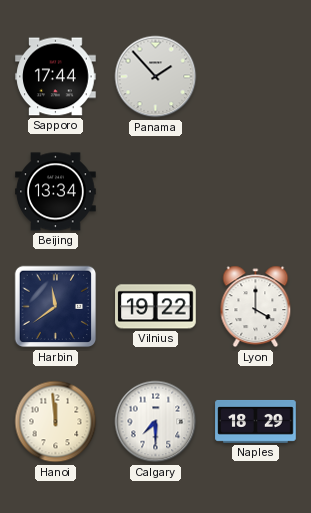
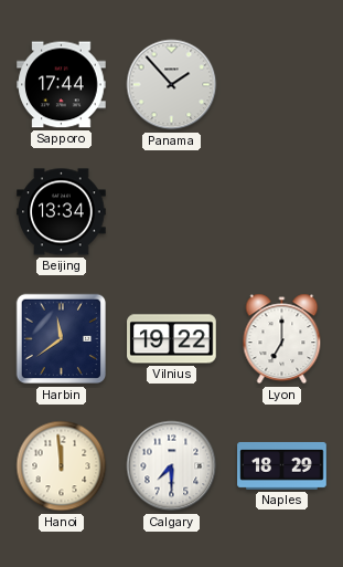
Lyon: 4:00 -> 7:00
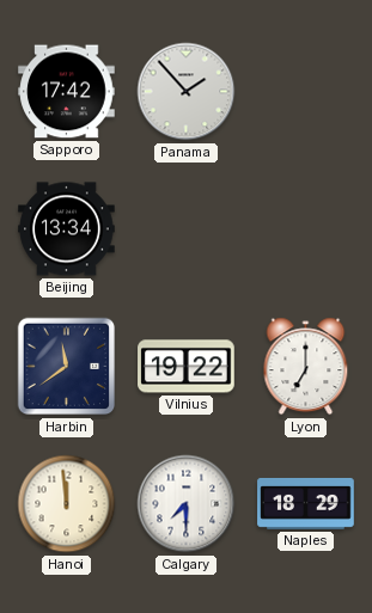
Sapporo: 17:44 -> 17:42
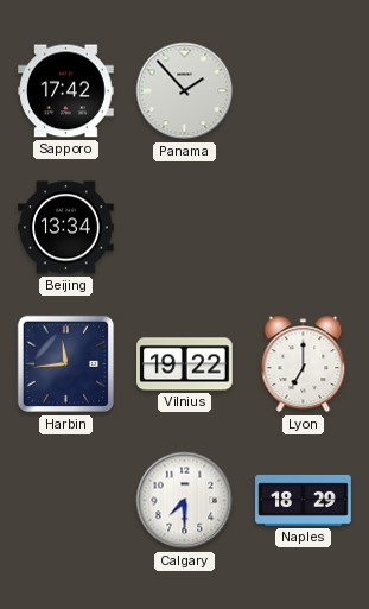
Harbin: 11:39 -> 11:44
Hanoi: 11:59 -> none
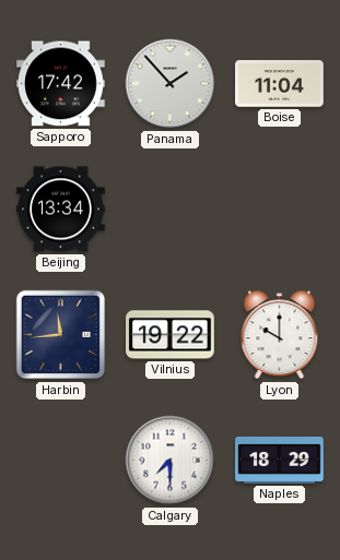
Boise: none -> 11:04
Lyon: 7:00 -> 10:00
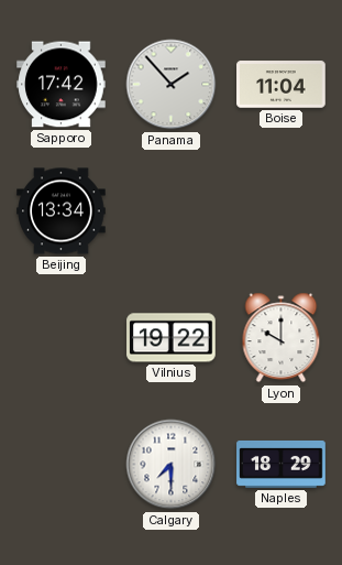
Harbin: 11:44 -> none
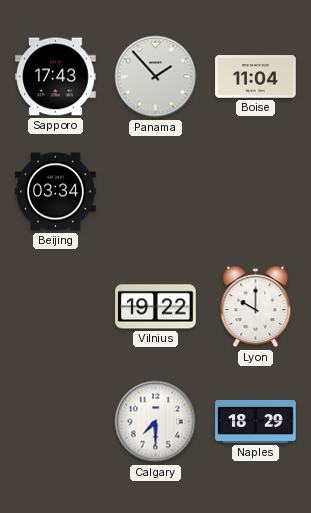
Sapporo: 17:42 -> 17:43
Beijing: 13:34 -> 03:34
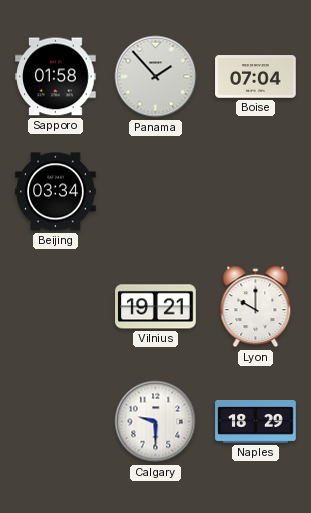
Sapporo: 17:43 -> 01:58
Boise: 11:04 -> 07:04
Vilnius: 19:22 -> 19:21
Calgary: 7:30 -> 9:30
